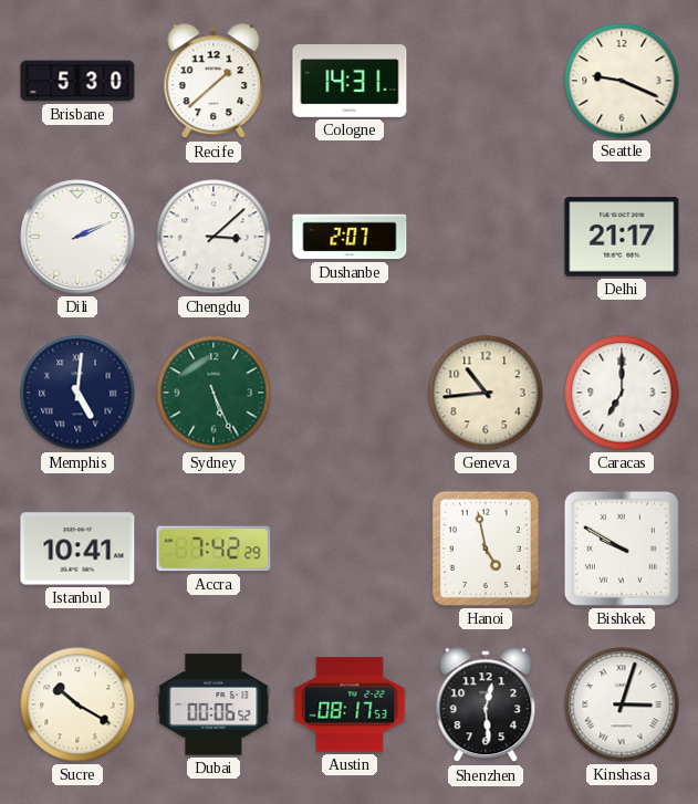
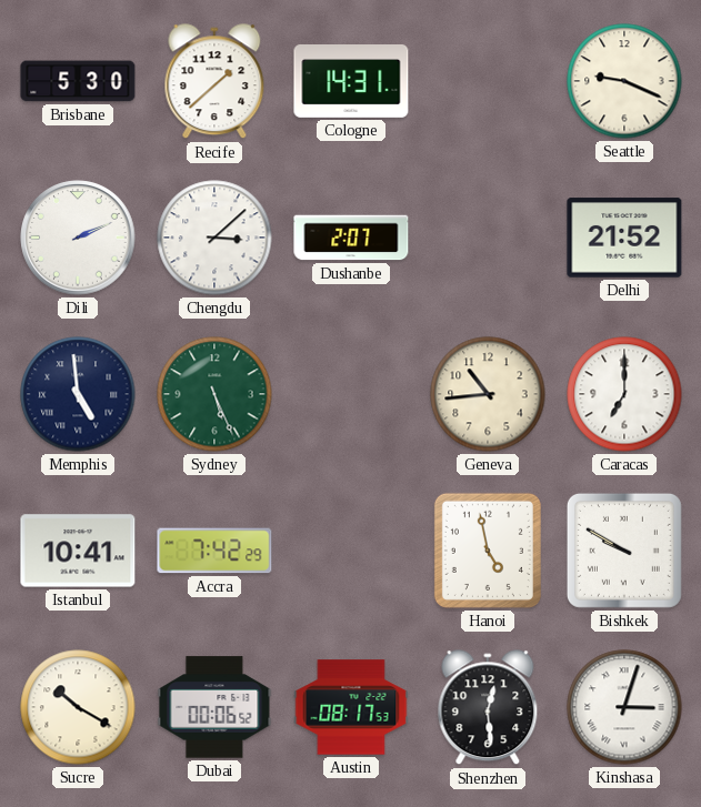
Delhi: 21:17 -> 21:52
Memphis: 5:01 -> 4:59
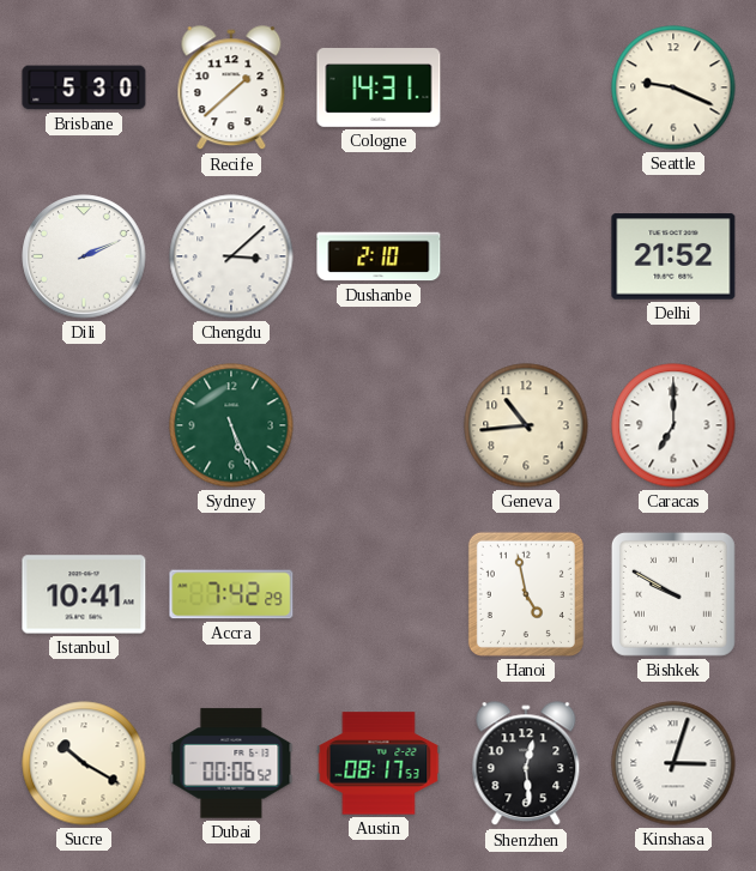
Dushanbe: 2:07 -> 2:10
Memphis: 4:59 -> none
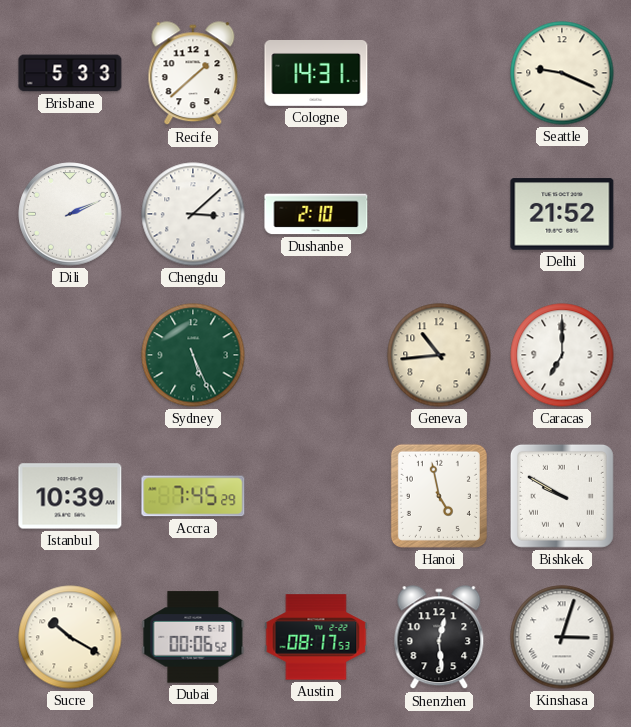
Brisbane: 5:30 -> 5:33
Istanbul: 10:41 -> 10:39
Accra: 7:42 -> 7:45
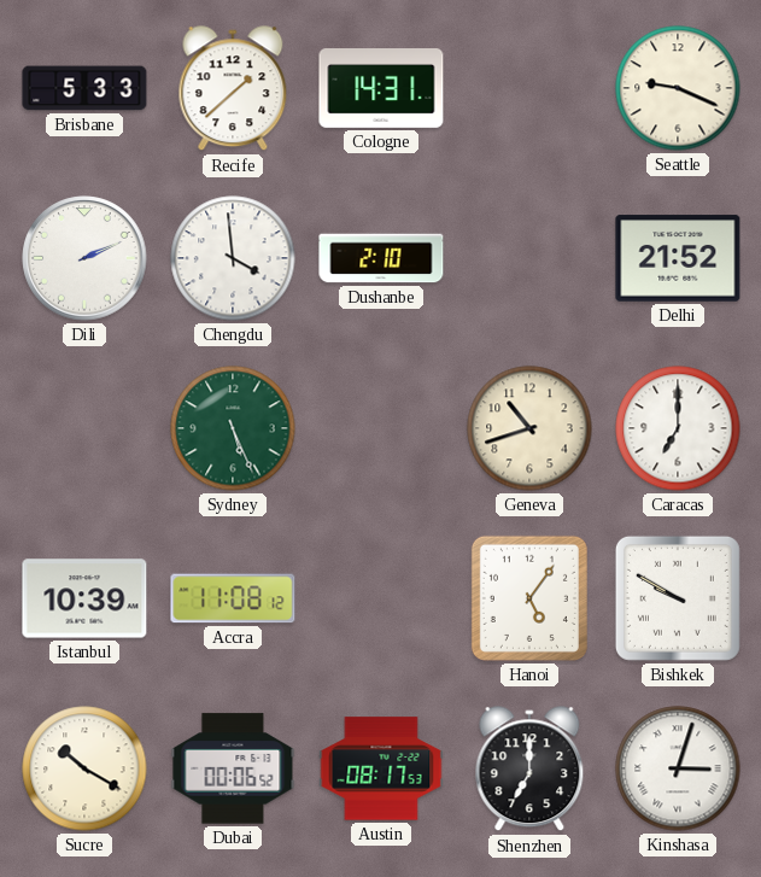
Chengdu: 3:08 -> 3:59
Geneva: 10:44 -> 10:42
Accra: 7:45 -> 11:08
Hanoi: 4:58 -> 5:06
Shenzhen: 12:29 -> 7:00
